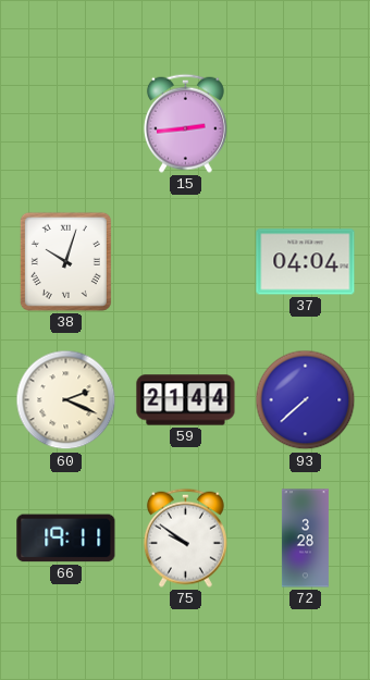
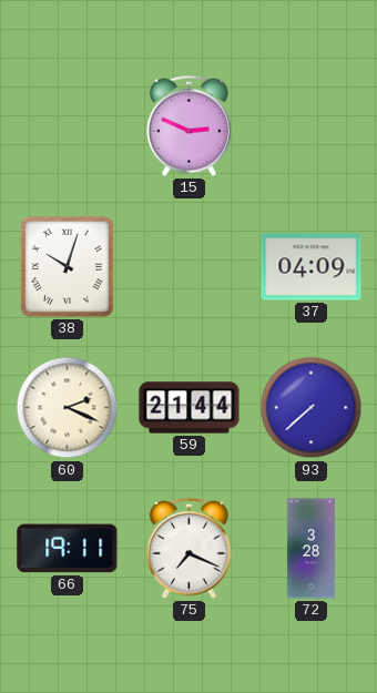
15: 2:44 -> 2:49
37: 04:04 -> 04:09
75: 9:51 -> 7:19
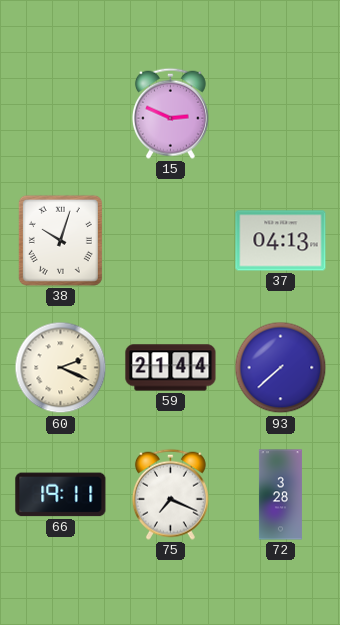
37: 04:09 -> 04:13
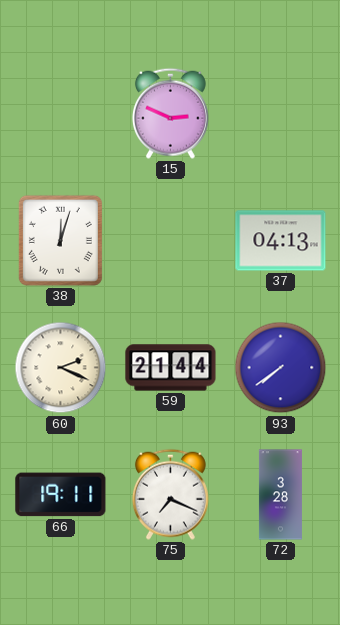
38: 10:03 -> 12:03
93: 7:38 -> 7:39
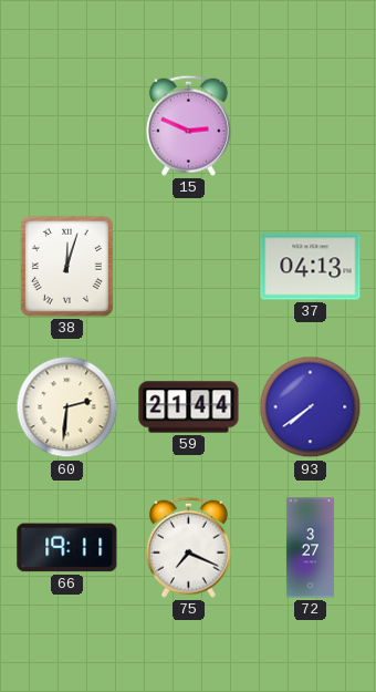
60: 2:19 -> 2:31
72: 3:28 -> 3:27
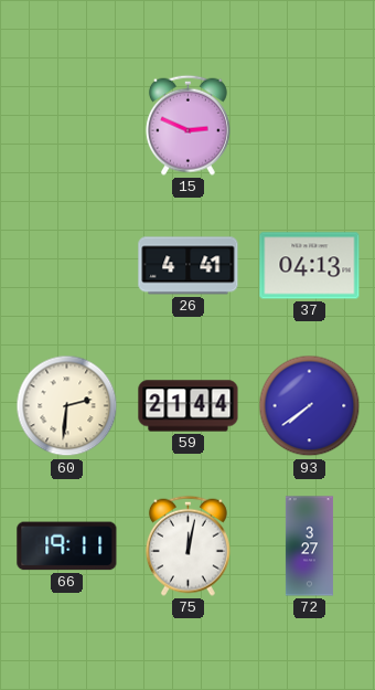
38: 12:03 -> none
26: none -> 4:41
75: 7:19 -> 12:02
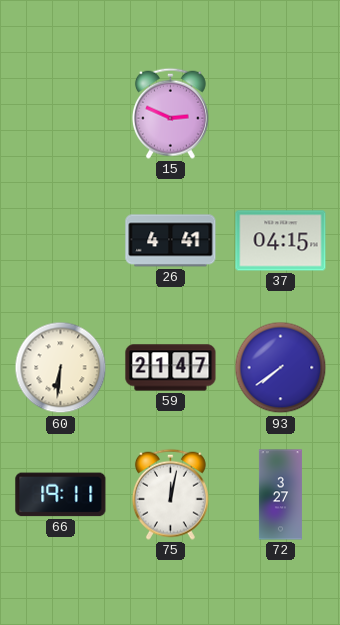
37: 04:13 -> 04:15
60: 2:31 -> 6:31
59: 21:44 -> 21:47
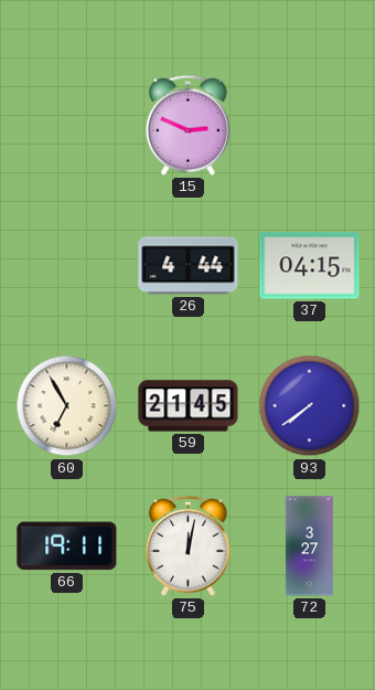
26: 4:41 -> 4:44
60: 6:31 -> 6:55
59: 21:47 -> 21:45
